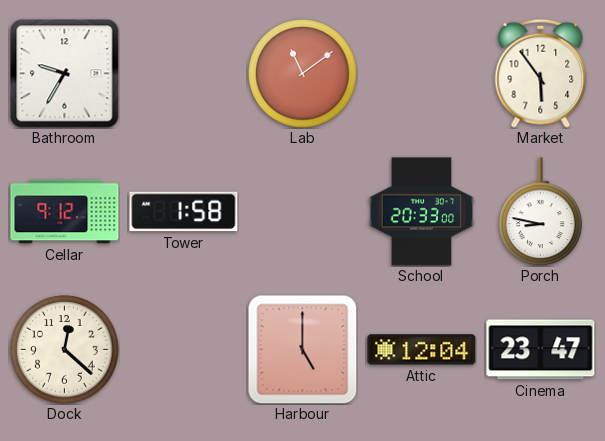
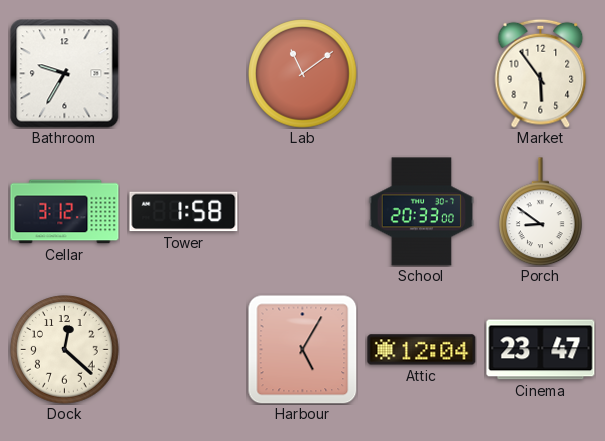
Cellar: 9:12 -> 3:12
Porch: 8:47 -> 8:51
Harbour: 5:00 -> 5:05
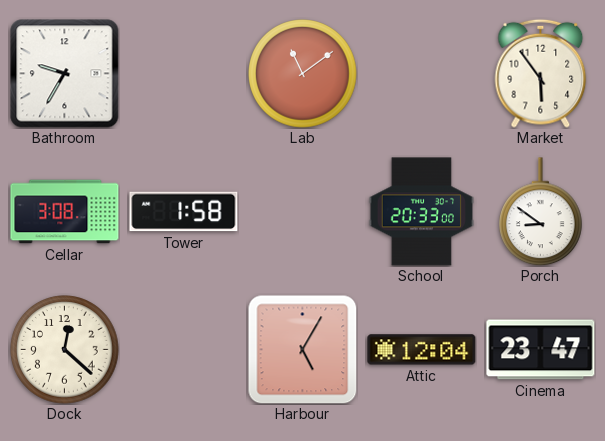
Cellar: 3:12 -> 3:08
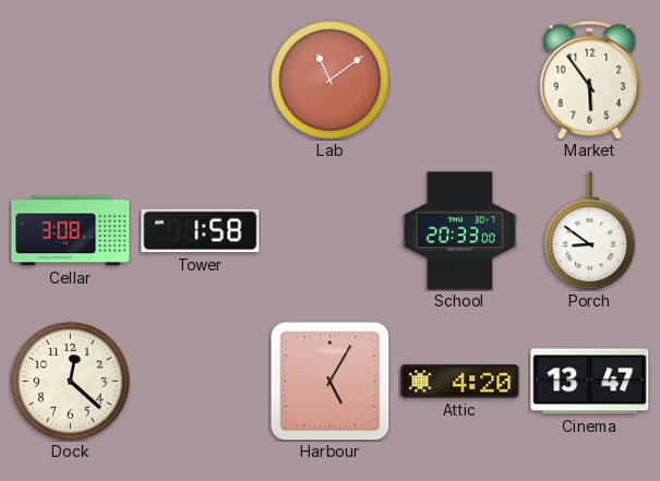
Bathroom: 9:35 -> none
Attic: 12:04 -> 4:20
Cinema: 23:47 -> 13:47
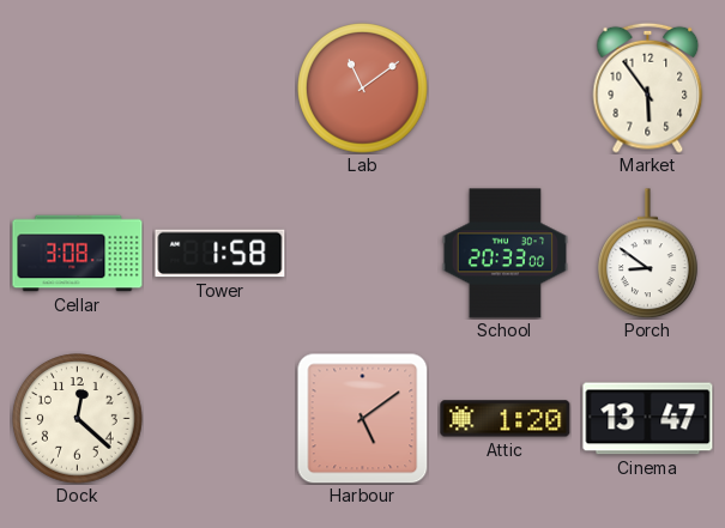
Harbour: 5:05 -> 5:09
Attic: 4:20 -> 1:20
